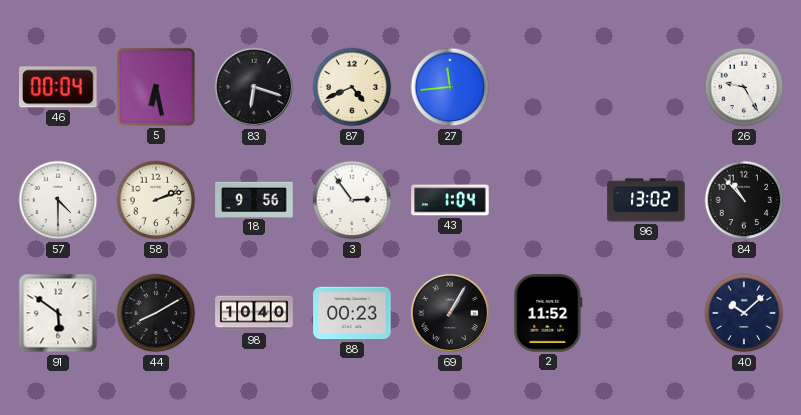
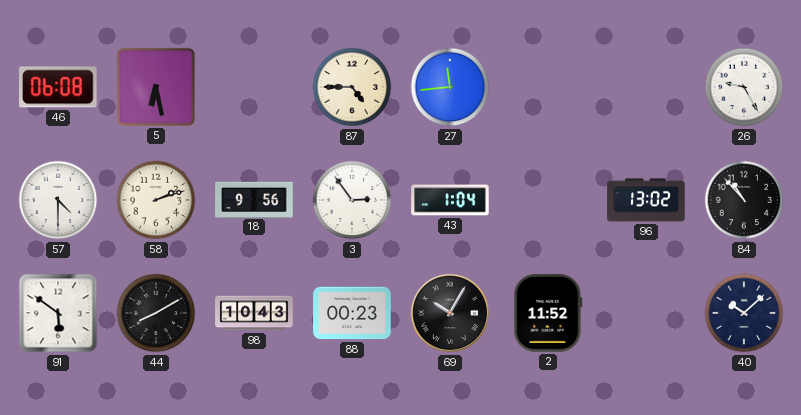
46: 00:04 -> 06:08
83: 6:18 -> none
87: 4:41 -> 4:45
98: 10:40 -> 10:43
69: 1:05 -> 10:05
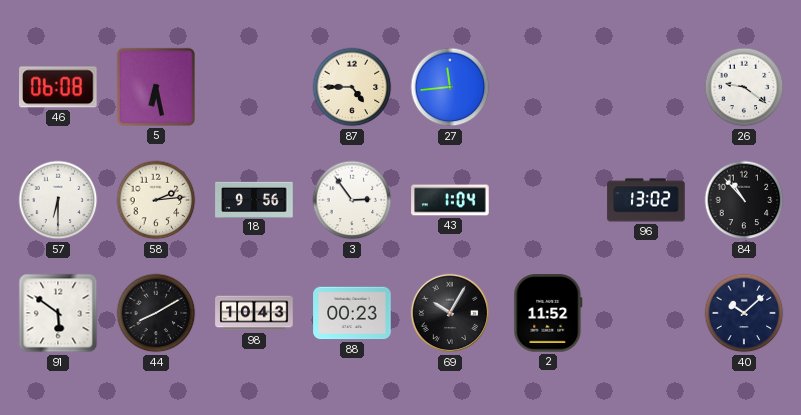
26: 9:25 -> 9:21
57: 4:30 -> 6:30
58: 2:12 -> 2:14
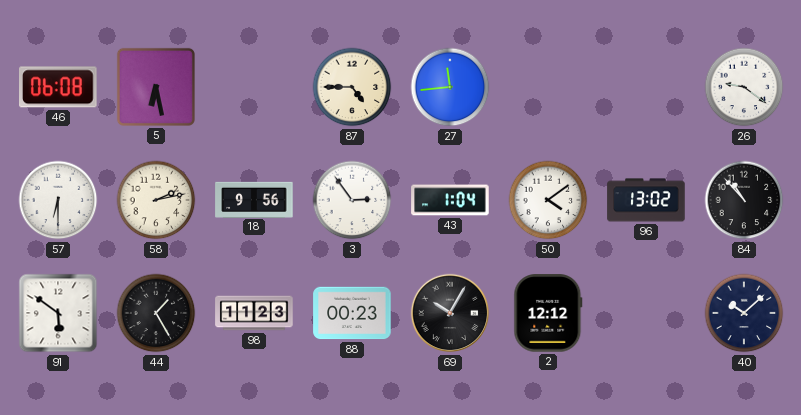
58: 2:14 -> 2:13
50: none -> 4:09
44: 8:10 -> 1:25
98: 10:43 -> 11:23
2: 11:52 -> 12:12
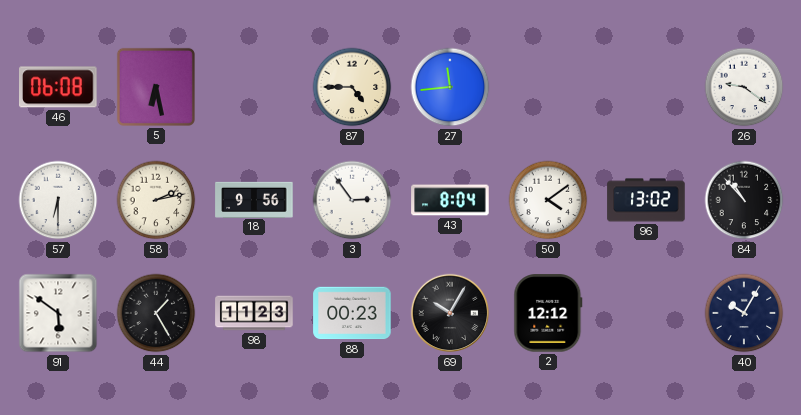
43: 1:04 -> 8:04
40: 10:08 -> 10:05
